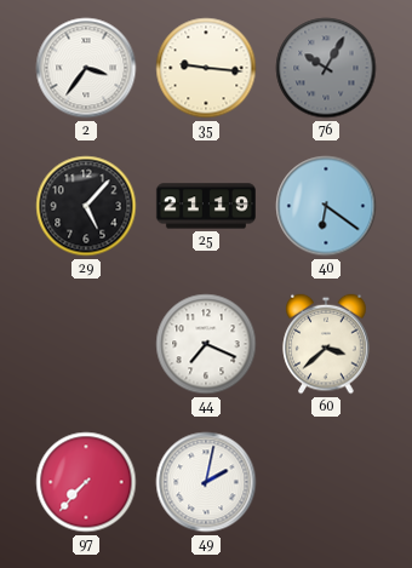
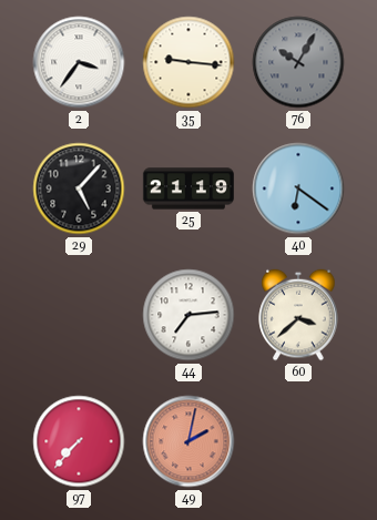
44: 7:19 -> 7:14
49 dial: white -> salmon
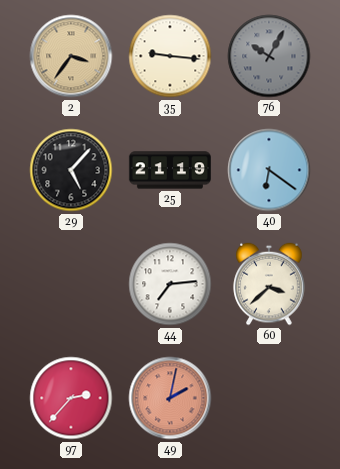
2 dial: white -> champagne
97: 7:37 -> 2:37
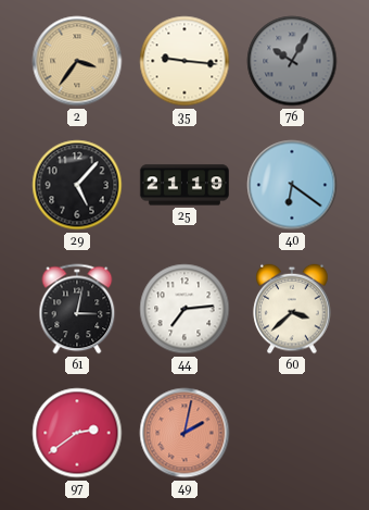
61: none -> 3:02
97: 2:37 -> 2:39
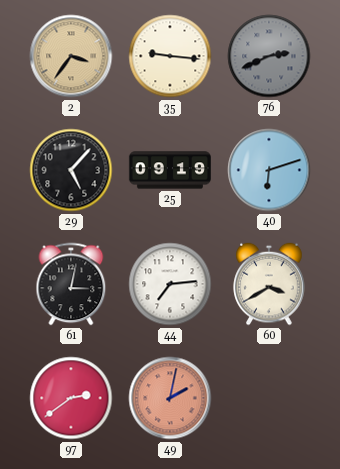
76: 10:05 -> 2:41
25: 21:19 -> 09:19
40: 6:21 -> 6:12
60: 3:38 -> 3:40
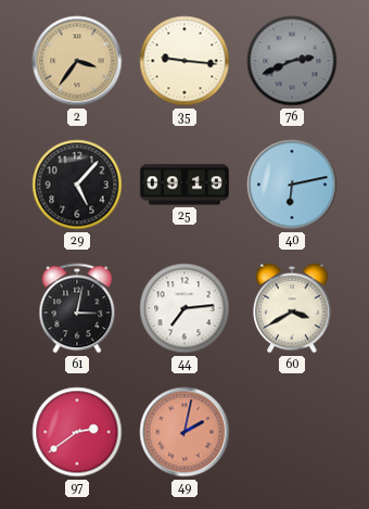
40: 6:12 -> 6:13
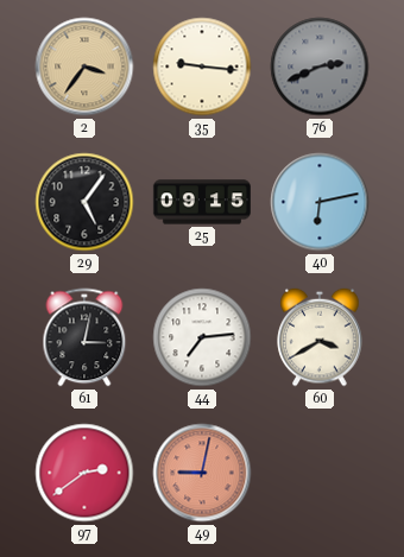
29: 5:07 -> 5:06
25: 09:19 -> 09:15
49: 2:02 -> 9:02
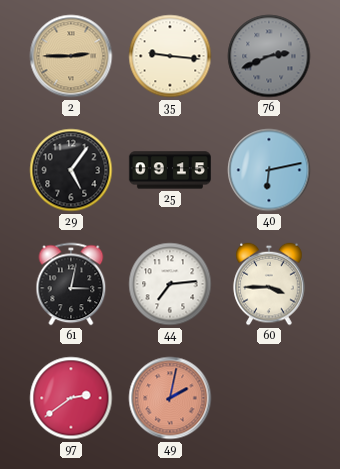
2: 3:36 -> 2:45
60: 3:40 -> 3:45
49: 9:02 -> 2:02
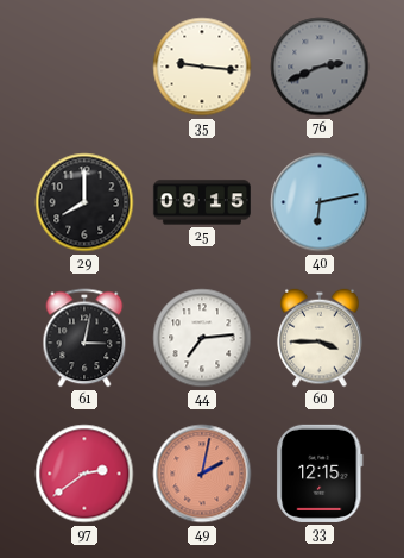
2: 2:45 -> none
29: 5:06 -> 8:00
33: none -> 12:15
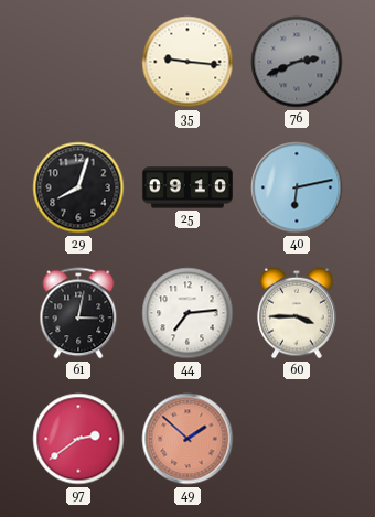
29: 8:00 -> 8:03
25: 09:15 -> 09:10
49: 2:02 -> 1:52
33: 12:15 -> none
